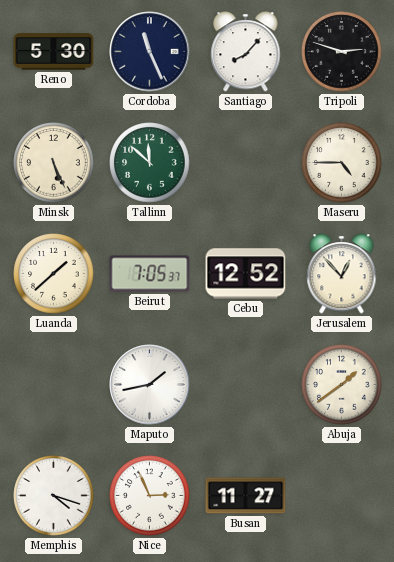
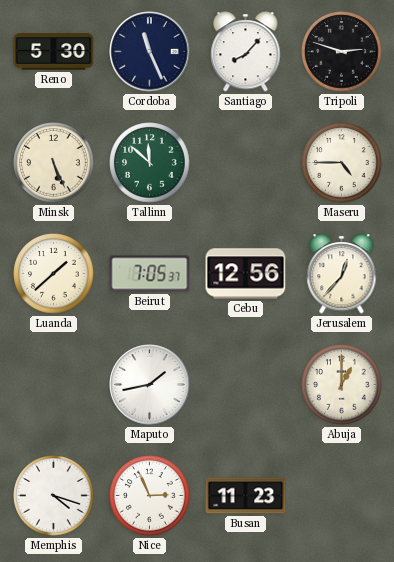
Cebu: 12:52 -> 12:56
Jerusalem: 12:53 -> 12:37
Abuja: 1:39 -> 1:00
Busan: 11:27 -> 11:23
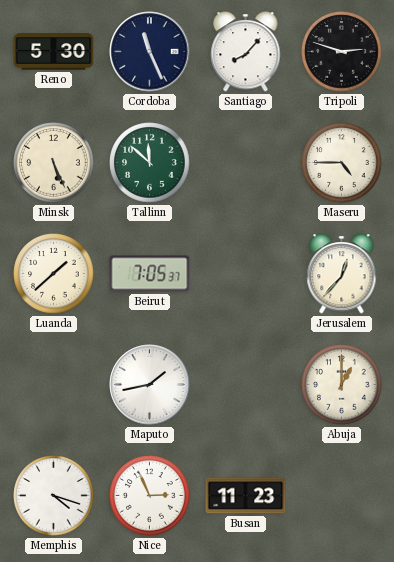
Cebu: 12:56 -> none
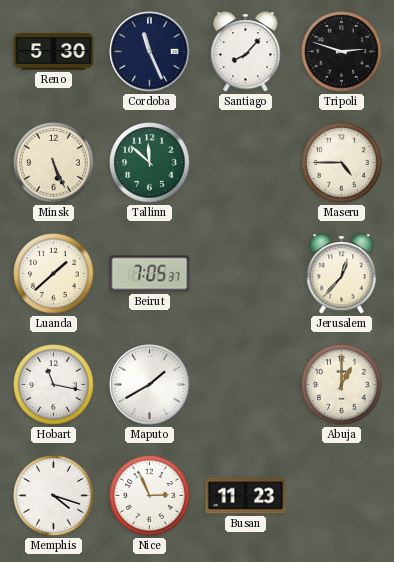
Hobart: none -> 11:17
Maputo: 1:43 -> 1:40
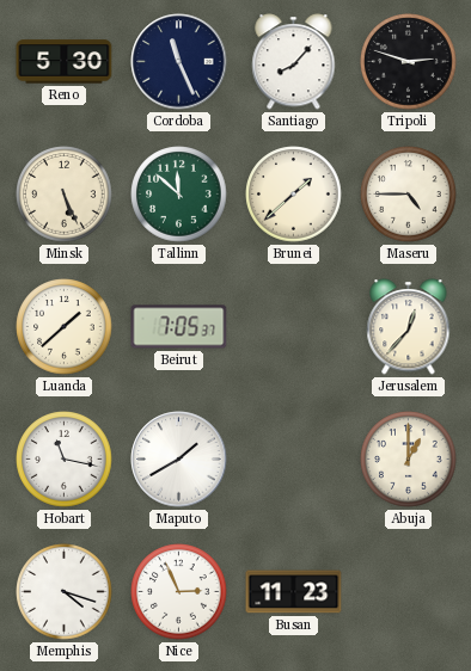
Brunei: none -> 1:38
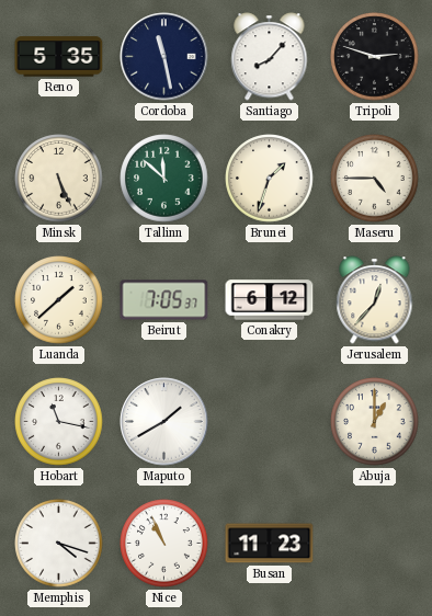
Reno: 5:30 -> 5:35
Cordoba: 11:26 -> 11:28
Brunei: 1:38 -> 1:33
Conakry: none -> 6:12
Nice: 2:56 -> 10:56
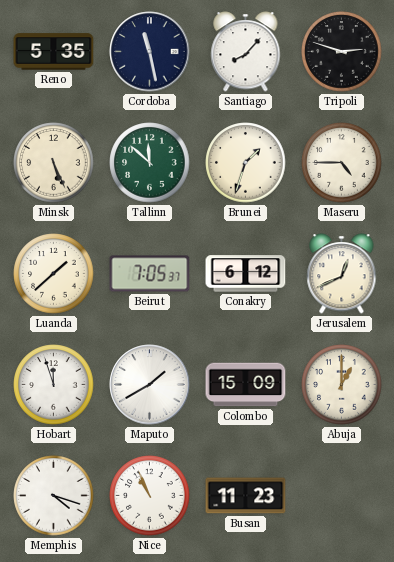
Jerusalem: 12:37 -> 12:41
Hobart: 11:17 -> 11:57
Colombo: none -> 15:09
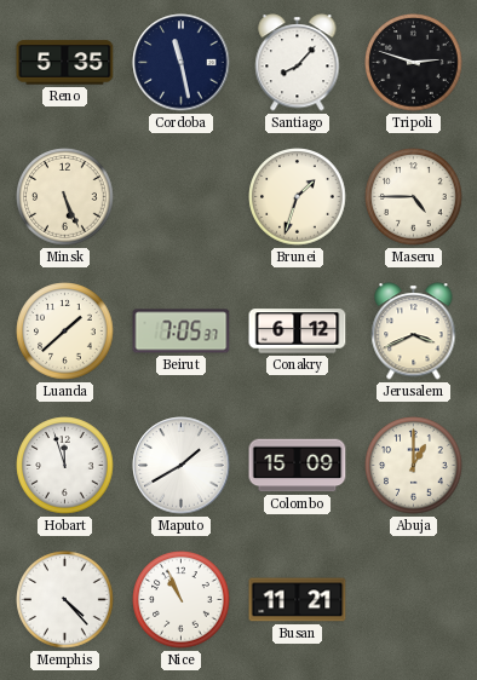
Tallinn: 11:52 -> none
Jerusalem: 12:41 -> 3:41
Memphis: 4:18 -> 4:23
Busan: 11:23 -> 11:21
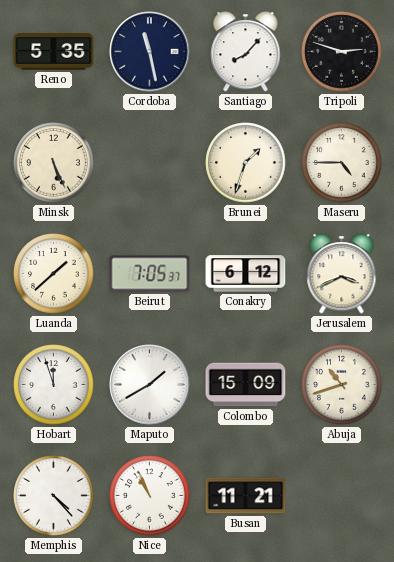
Abuja: 1:00 -> 10:42
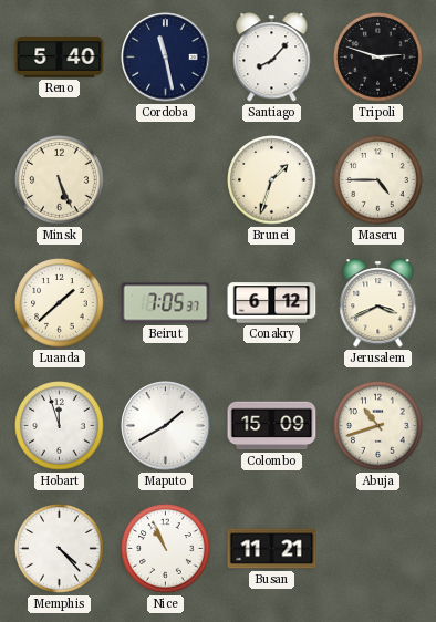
Reno: 5:35 -> 5:40
